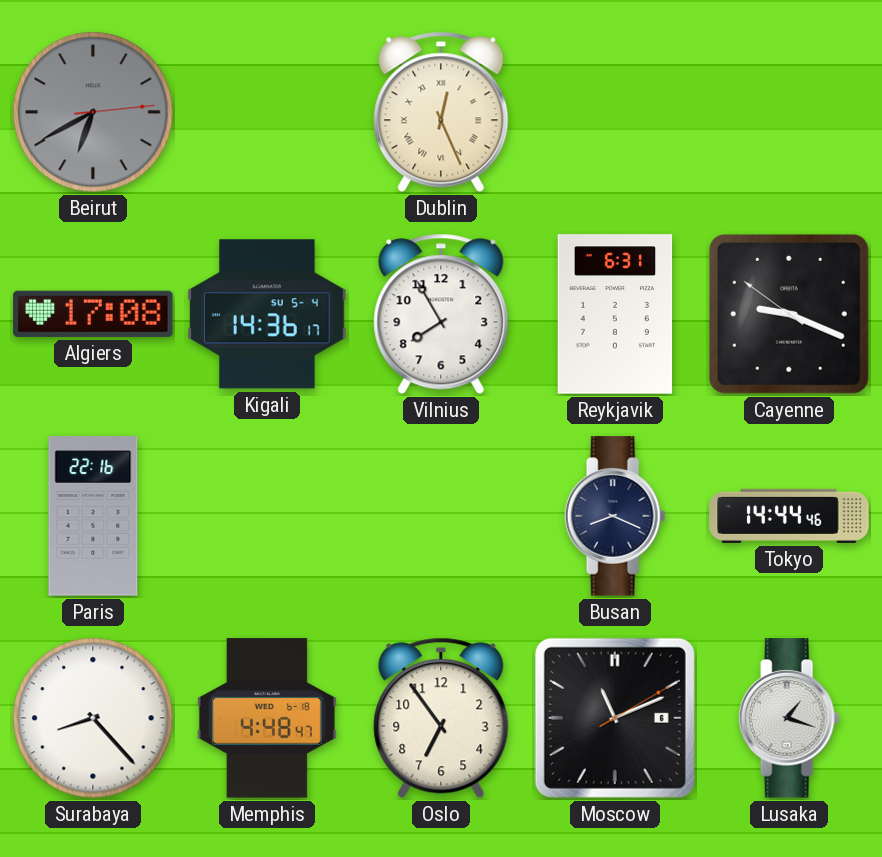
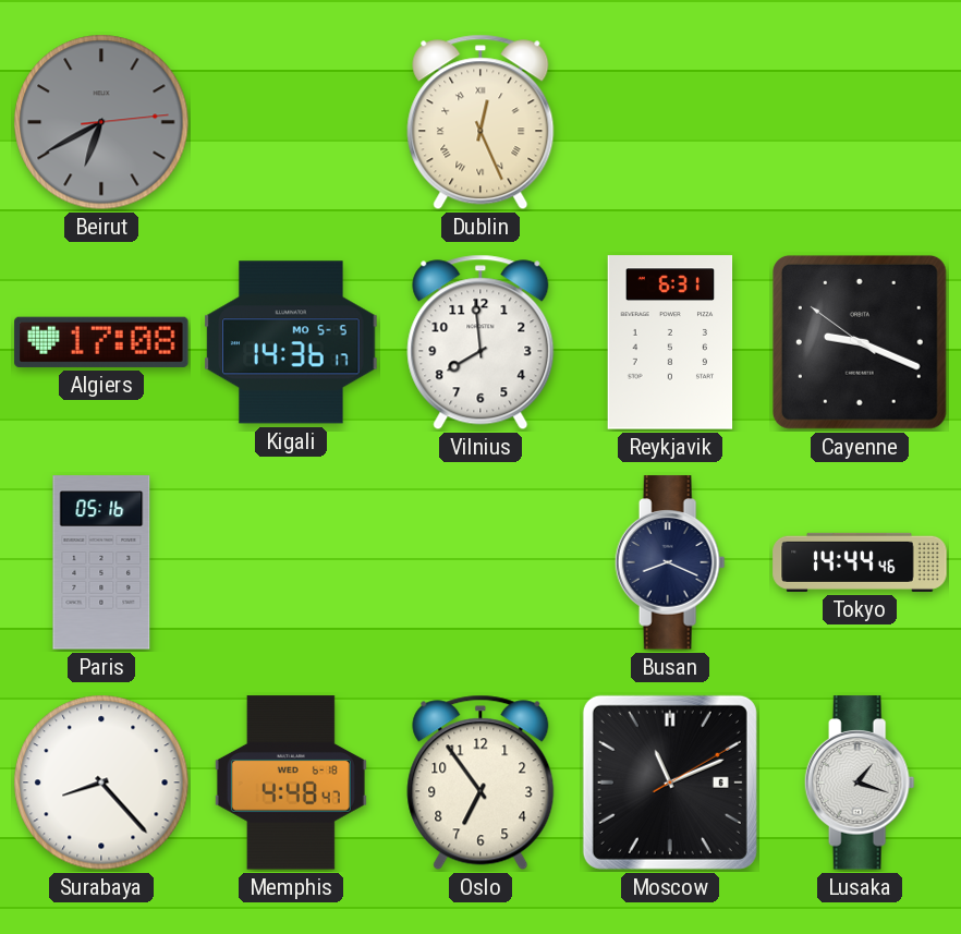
Kigali date: SU 5-4 -> MO 5-5
Vilnius: 7:55 -> 7:59
Paris: 22:16 -> 05:16
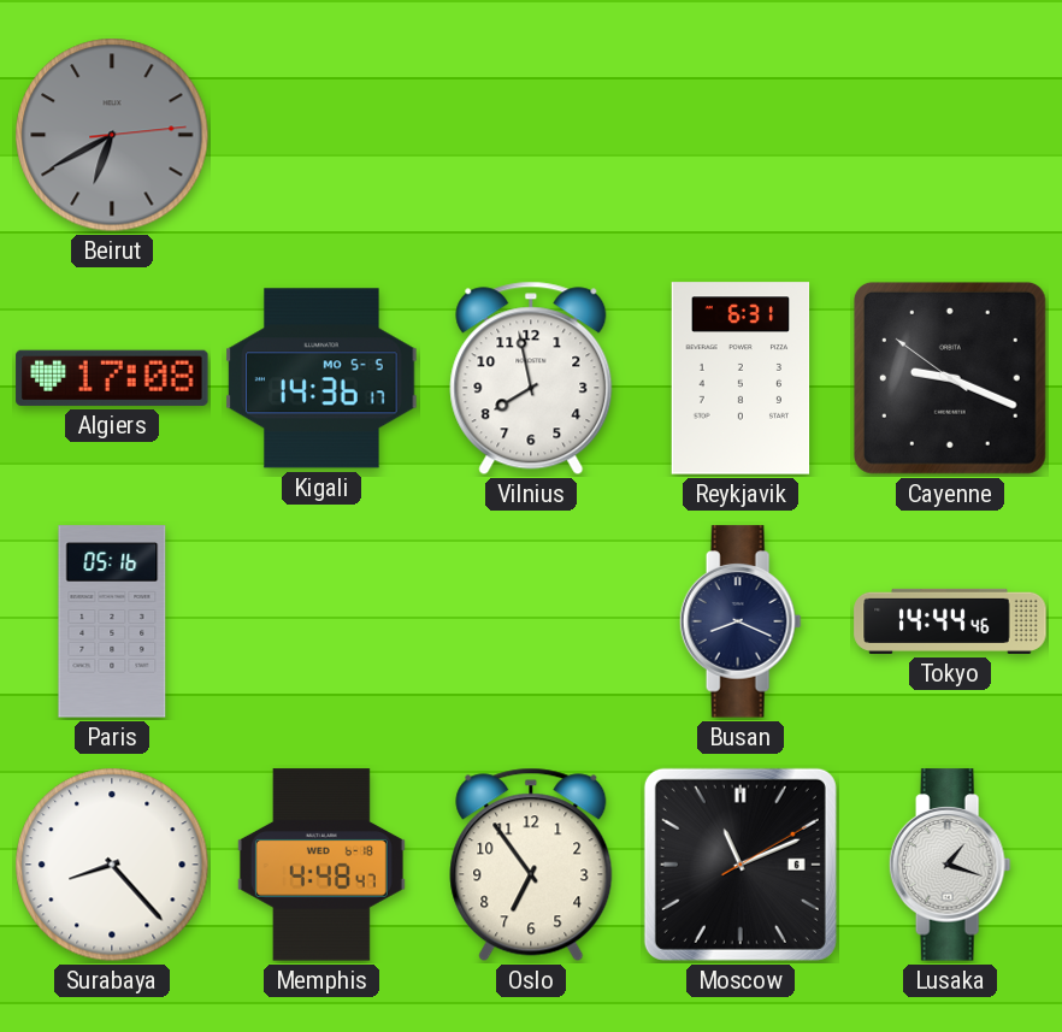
Dublin: 12:26 -> none
Vilnius: 7:59 -> 7:58
